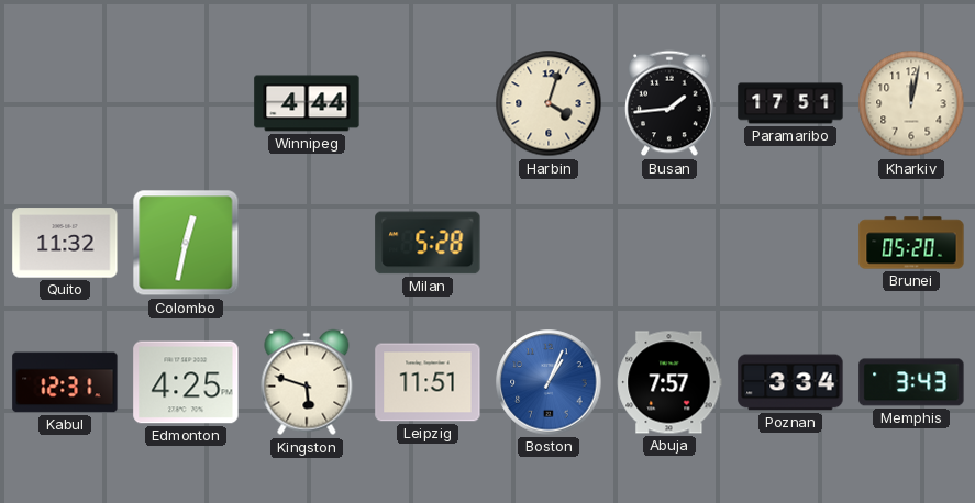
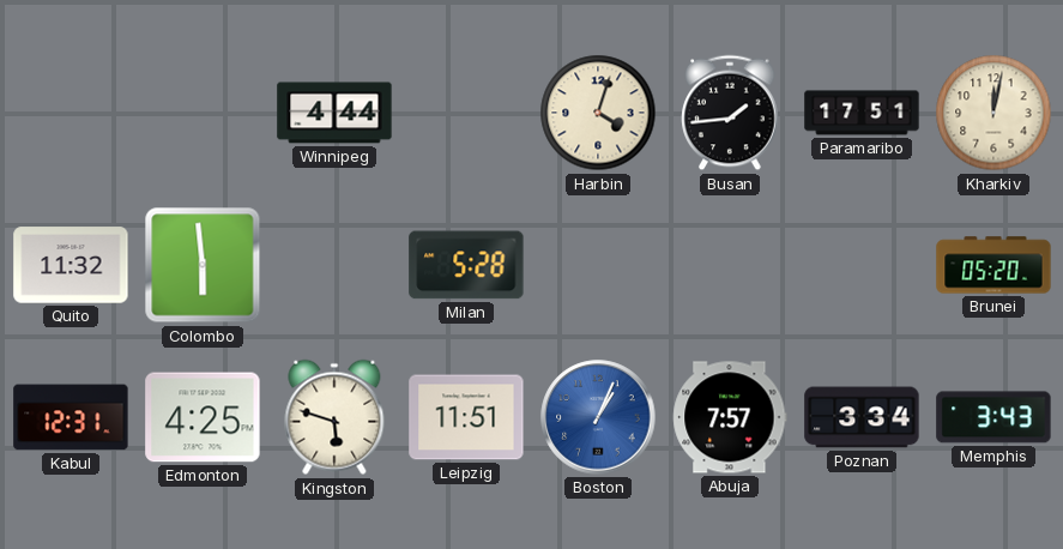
Colombo: 12:32 -> 5:59
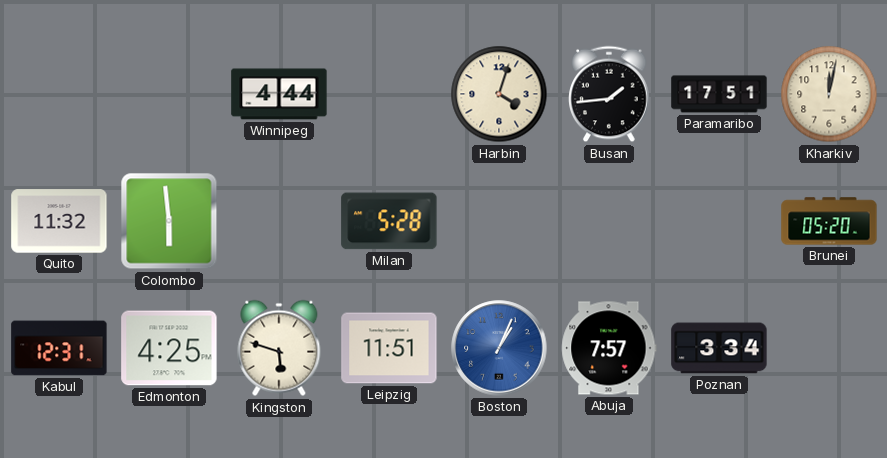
Memphis: 3:43 -> none
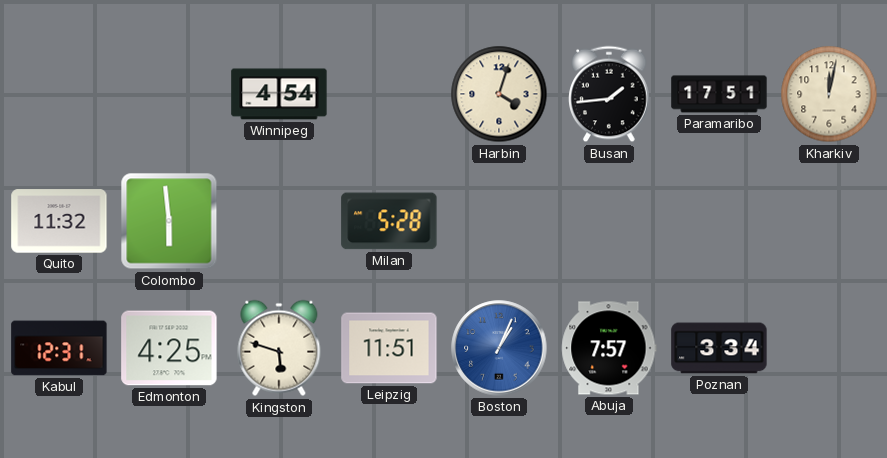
Winnipeg: 4:44 -> 4:54
Brunei: 05:20 -> none
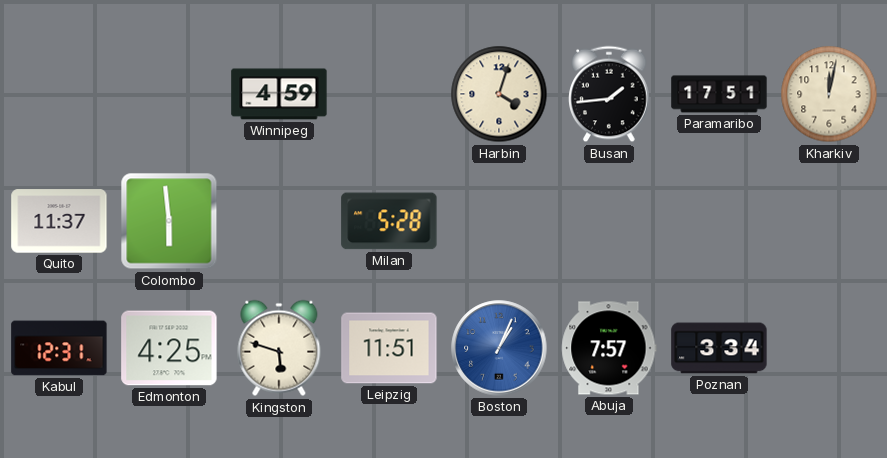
Winnipeg: 4:54 -> 4:59
Quito: 11:32 -> 11:37
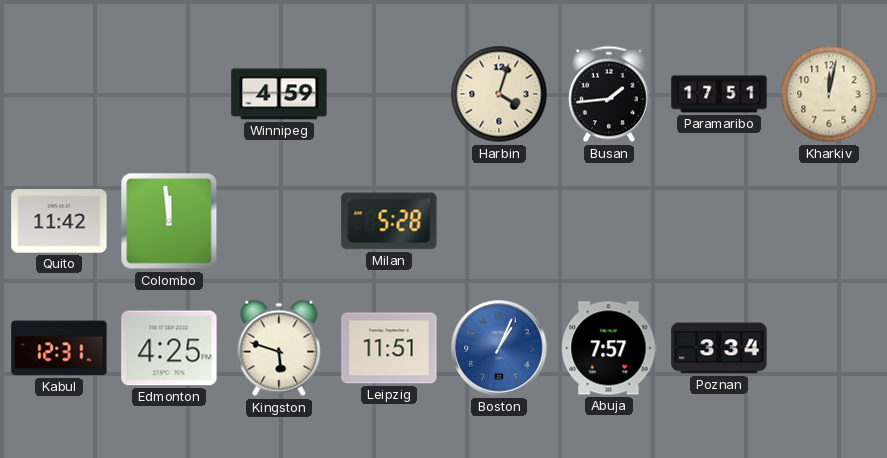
Quito: 11:37 -> 11:42
Colombo: 5:59 -> 11:59
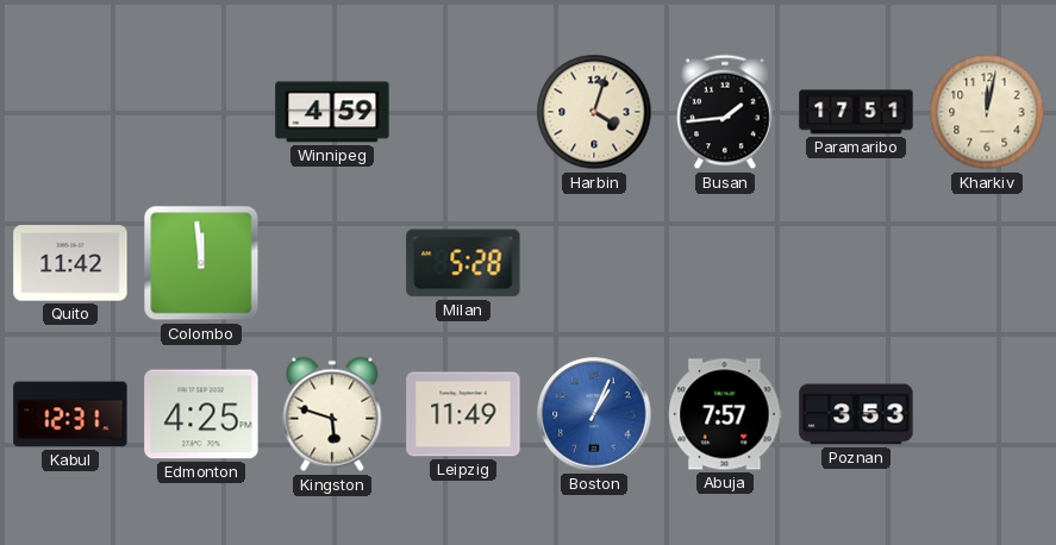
Leipzig: 11:51 -> 11:49
Poznan: 3:34 -> 3:53
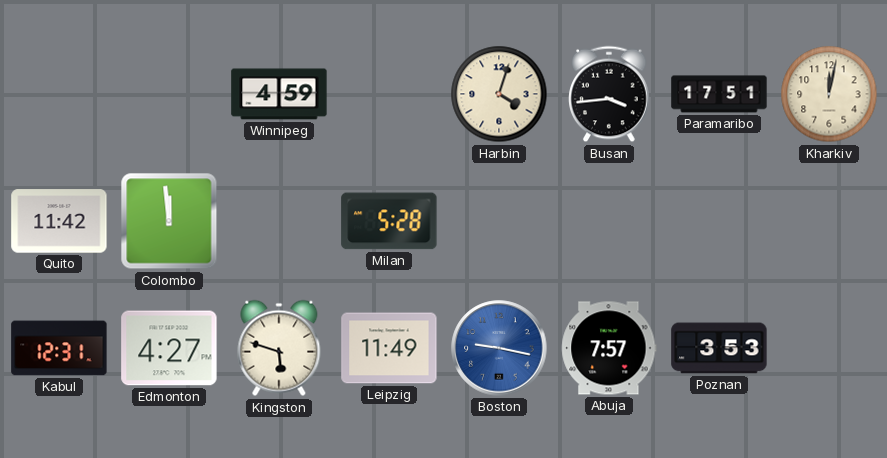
Busan: 1:44 -> 3:44
Edmonton: 4:25 -> 4:27
Boston: 1:04 -> 9:17
